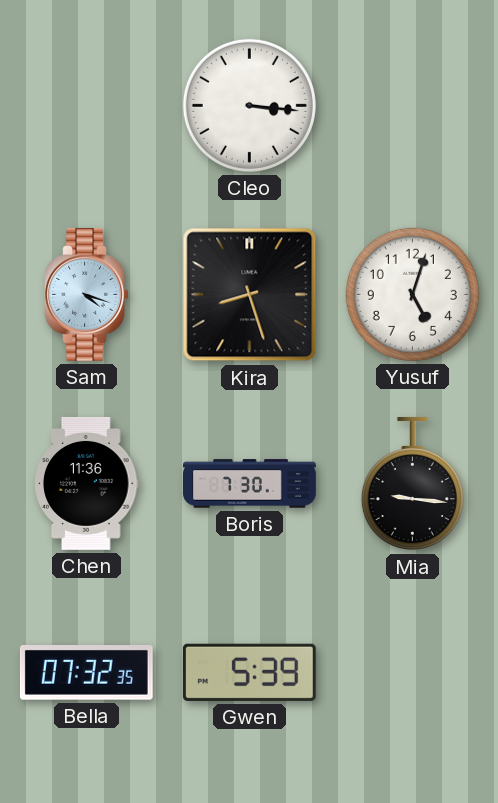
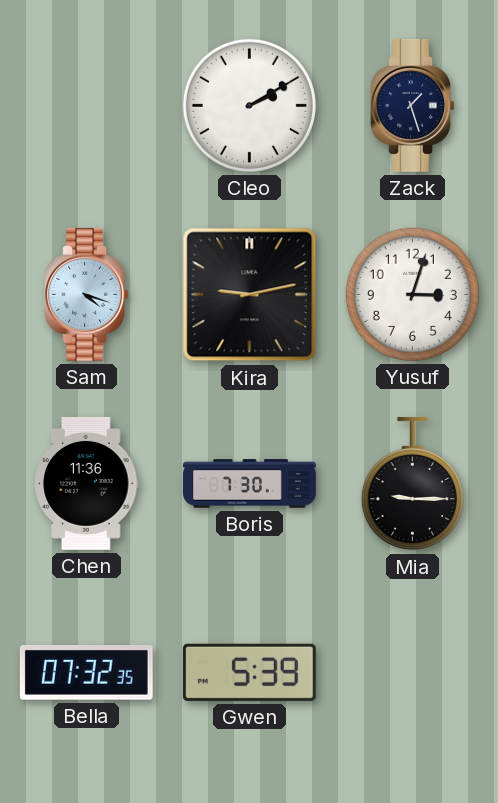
Cleo: 3:16 -> 2:10
Zack: none -> 1:27
Kira: 8:27 -> 9:13
Yusuf: 5:03 -> 3:03
Mia: 9:16 -> 9:15
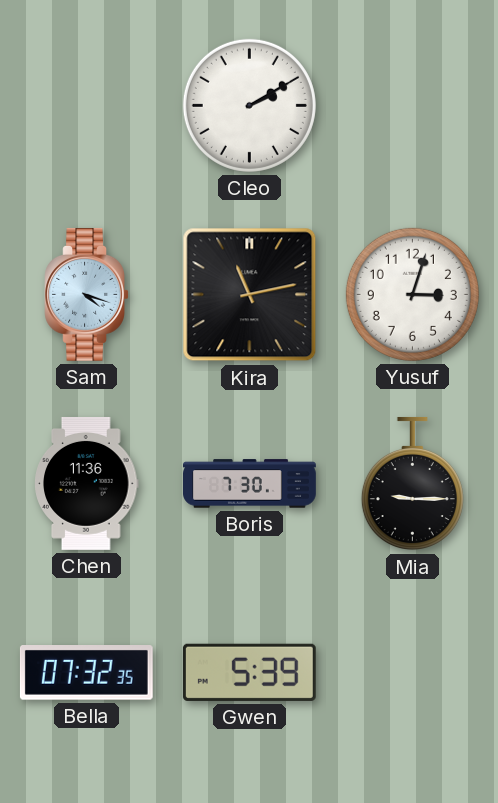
Zack: 1:27 -> none
Kira: 9:13 -> 11:13
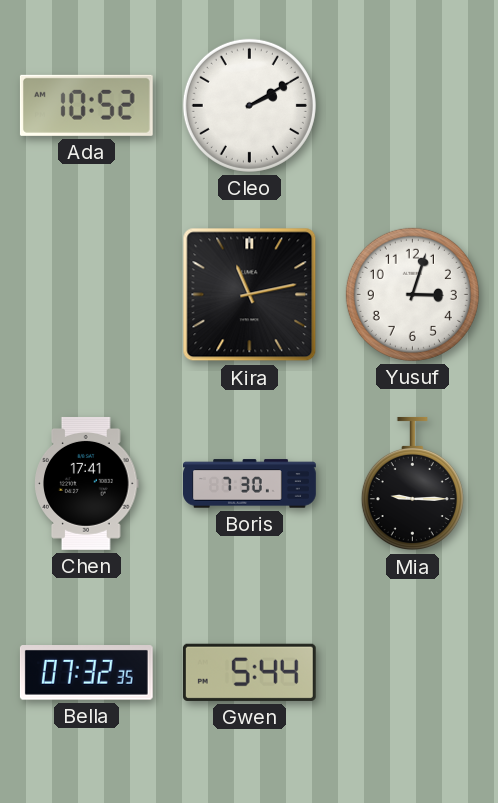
Ada: none -> 10:52
Sam: 4:18 -> none
Chen: 11:36 -> 17:41
Gwen: 5:39 -> 5:44
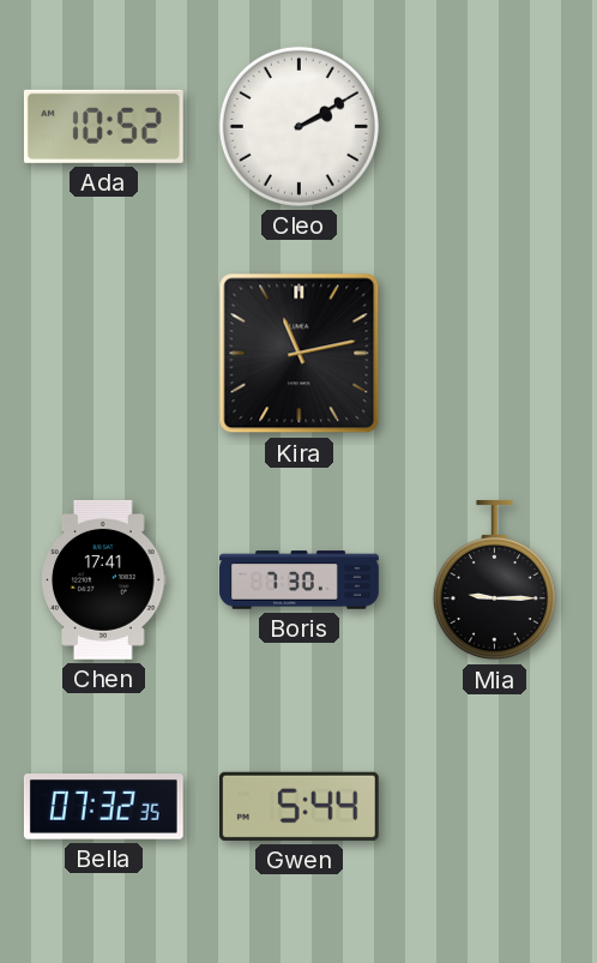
Yusuf: 3:03 -> none
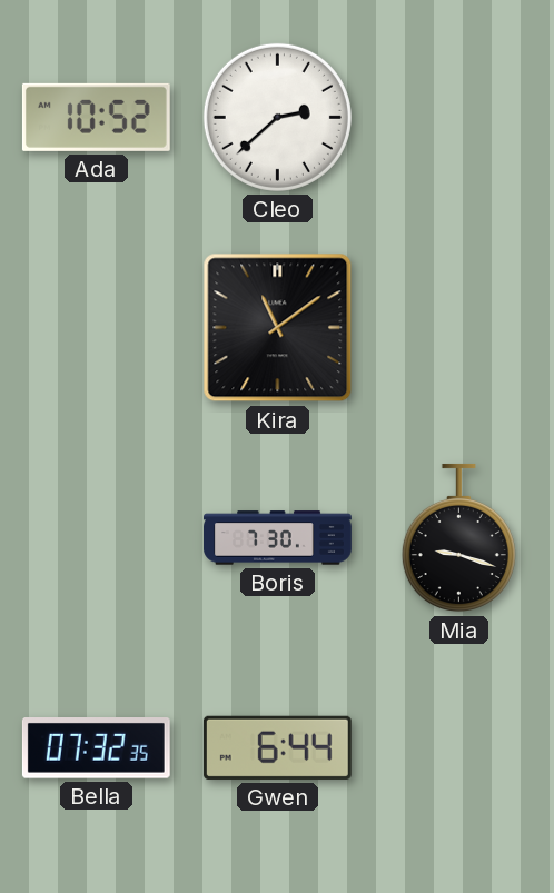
Cleo: 2:10 -> 2:38
Kira: 11:13 -> 11:09
Chen: 17:41 -> none
Mia: 9:15 -> 9:18
Gwen: 5:44 -> 6:44
